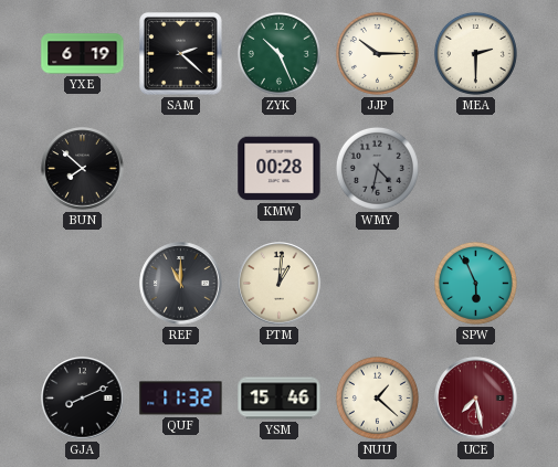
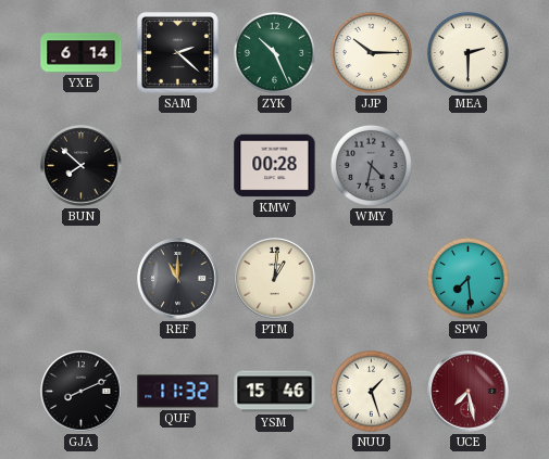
YXE: 6:19 -> 6:14
SPW: 5:56 -> 7:29
NUU: 1:22 -> 1:27
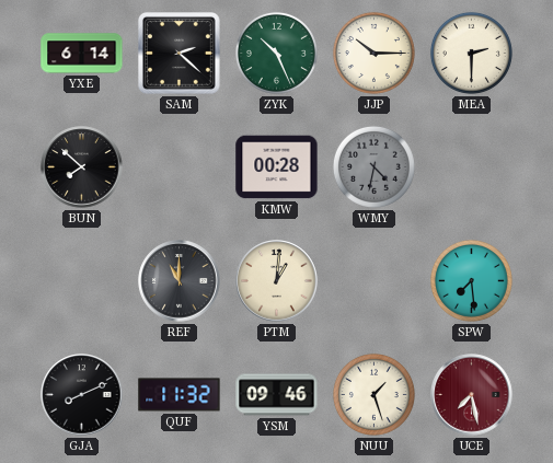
YSM: 15:46 -> 09:46
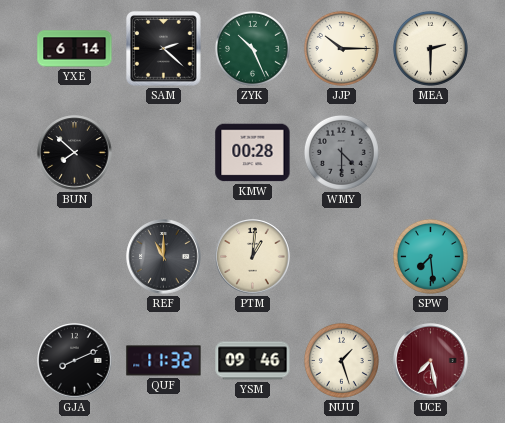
WMY: 4:32 -> 4:30
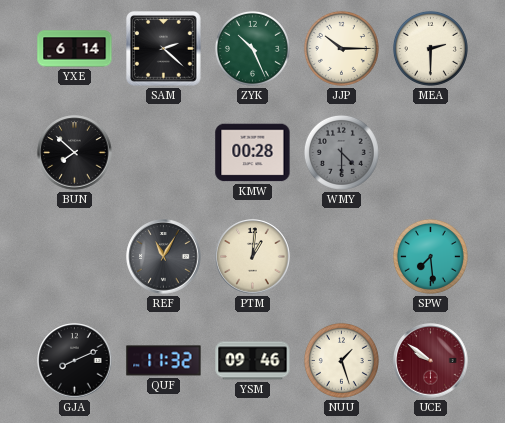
REF: 11:00 -> 11:05
UCE: 7:28 -> 9:51
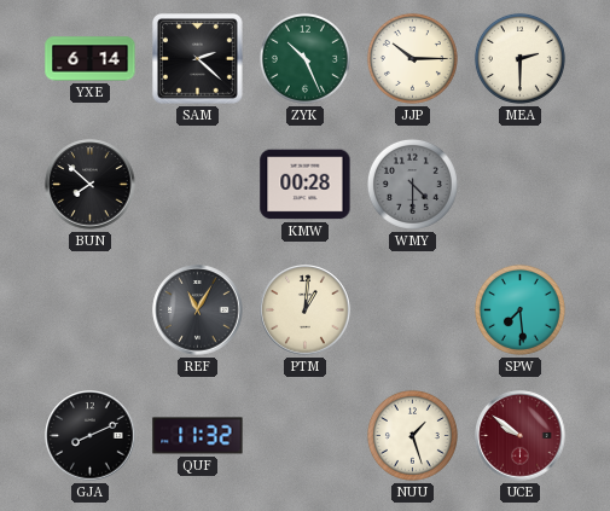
YSM: 09:46 -> none
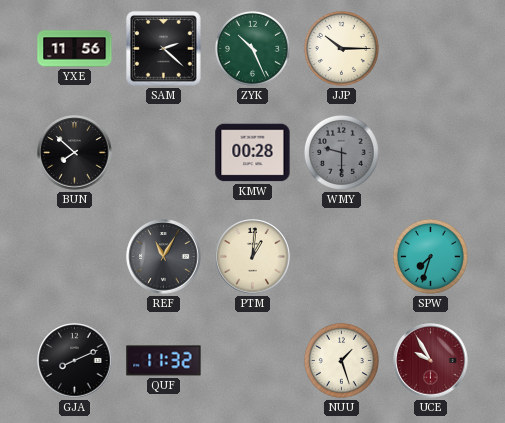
YXE: 6:14 -> 11:56
MEA: 2:30 -> none
WMY: 4:30 -> 9:30
SPW: 7:29 -> 7:33
UCE: 9:51 -> 9:55
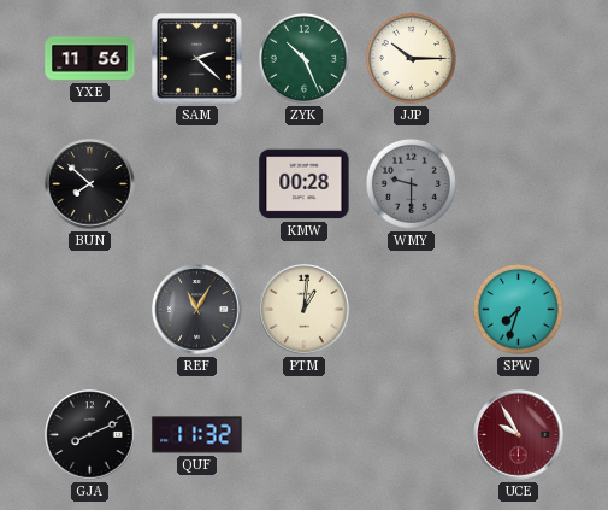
NUU: 1:27 -> none
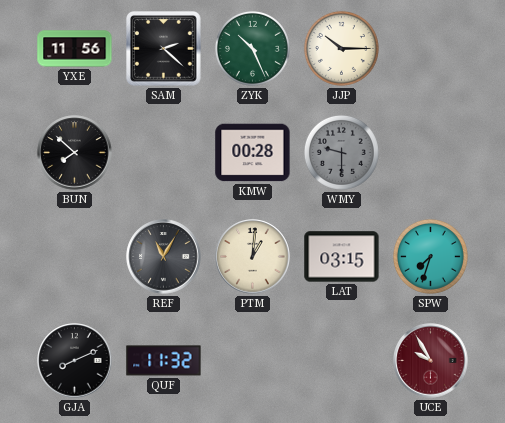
LAT: none -> 03:15
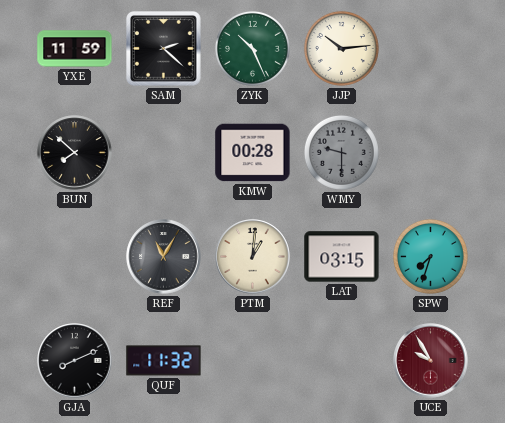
YXE: 11:56 -> 11:59
JJP: 10:15 -> 10:14
